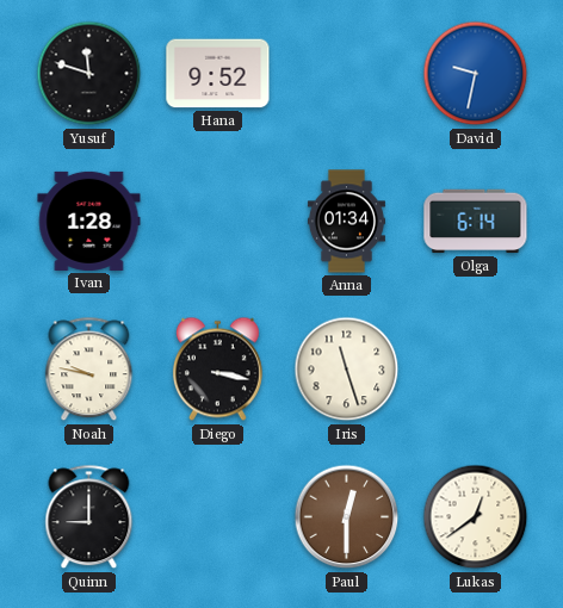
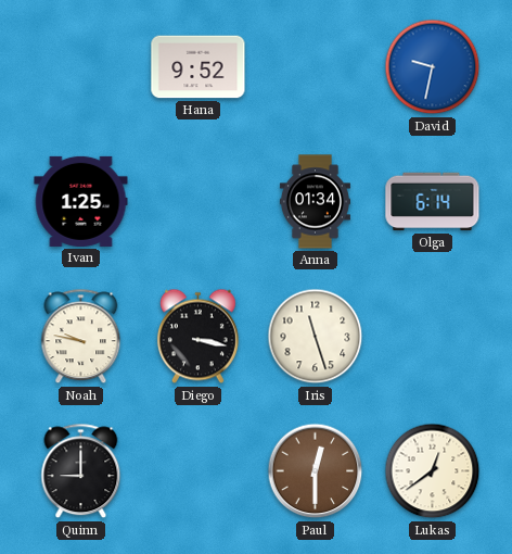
Yusuf: 11:48 -> none
Ivan: 1:28 -> 1:25
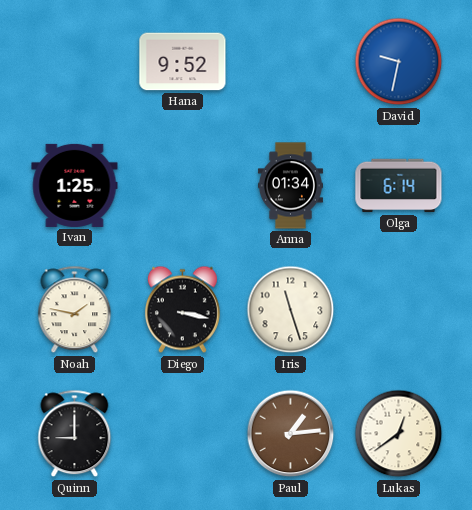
Noah: 9:47 -> 1:47
Paul: 12:30 -> 1:14
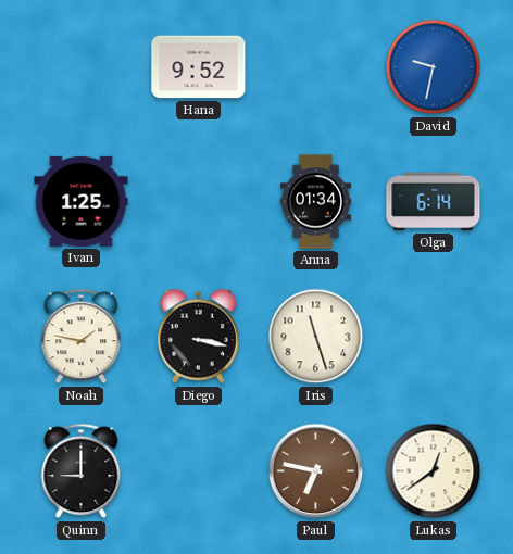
Paul: 1:14 -> 6:47
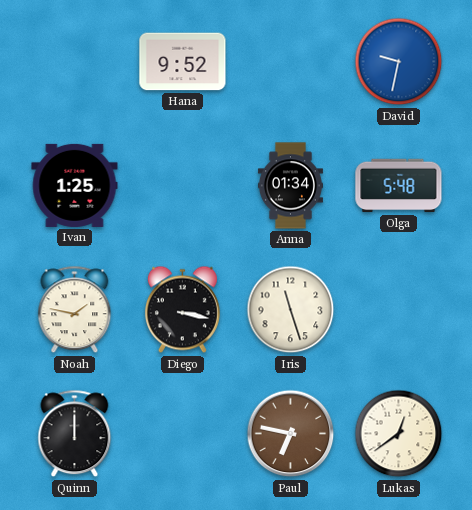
Olga: 6:14 -> 5:48
Quinn: 9:00 -> 12:00
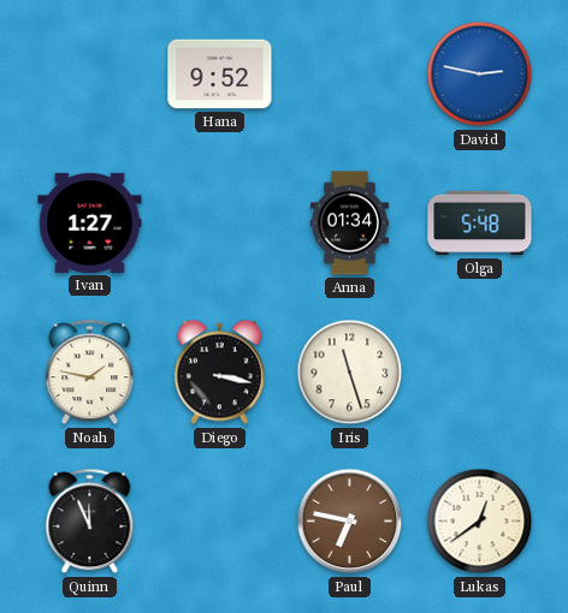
David: 9:32 -> 2:47
Ivan: 1:25 -> 1:27
Quinn: 12:00 -> 11:56
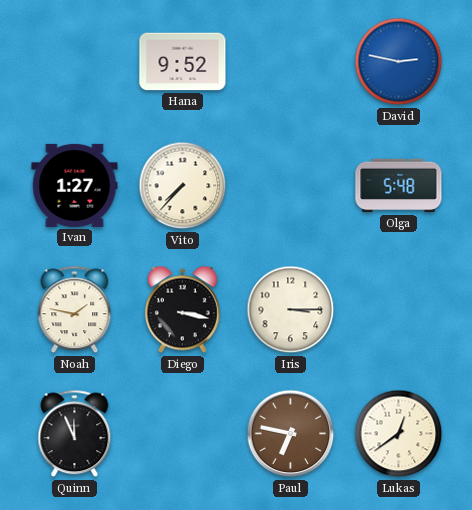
Vito: none -> 7:37
Anna: 01:34 -> none
Iris: 11:27 -> 3:15
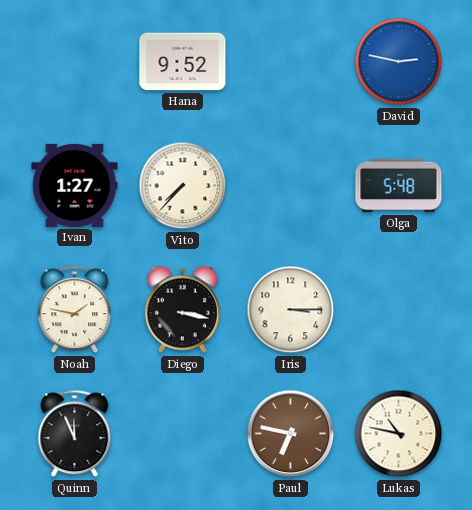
Lukas: 12:39 -> 10:47
